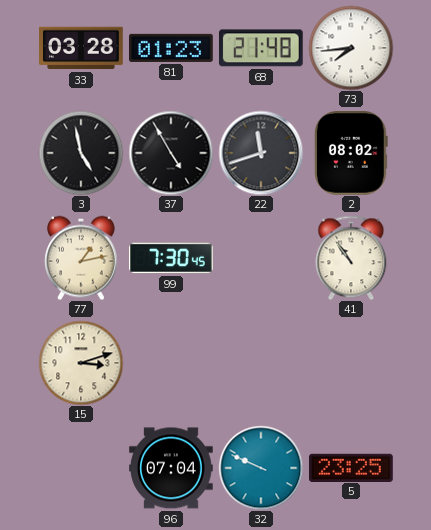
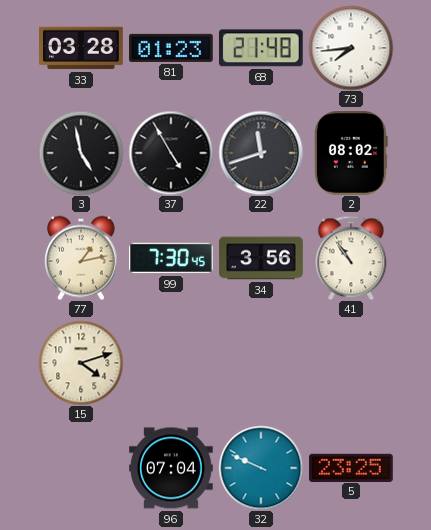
34: none -> 3:56
15: 3:12 -> 4:12
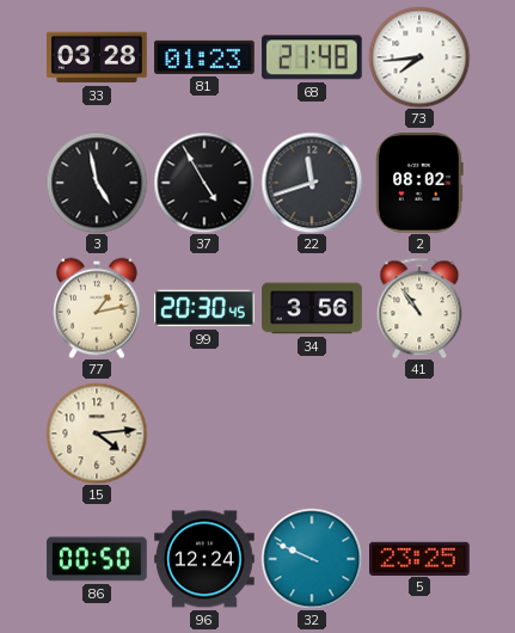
99: 7:30 -> 20:30
15: 4:12 -> 4:14
86: none -> 00:50
96: 07:04 -> 12:24
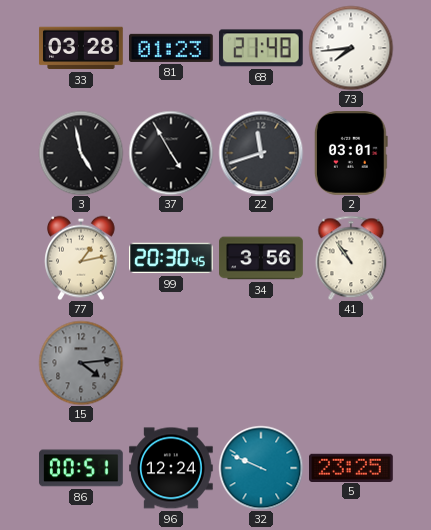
2: 08:02 -> 03:01
15 dial: cream -> grey
86: 00:50 -> 00:51
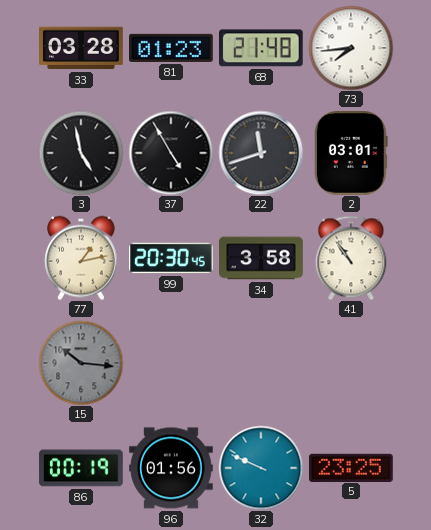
34: 3:56 -> 3:58
15: 4:14 -> 10:16
86: 00:51 -> 00:19
96: 12:24 -> 01:56
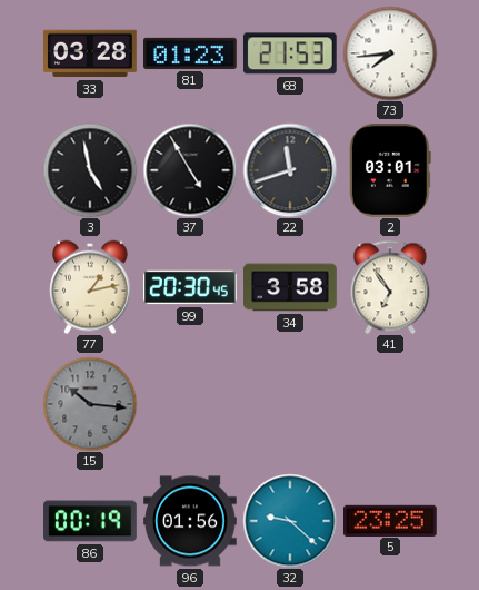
68: 21:48 -> 21:53
41: 10:54 -> 6:54
32: 9:49 -> 9:22
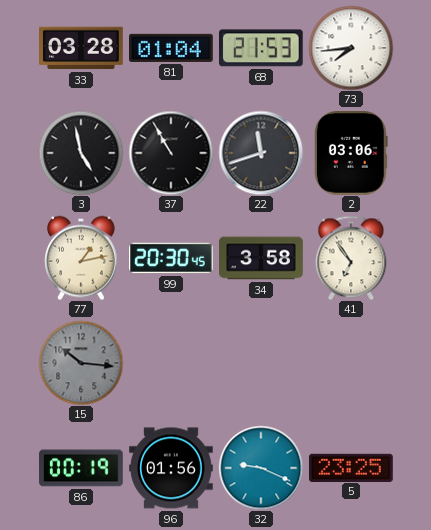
81: 01:23 -> 01:04
37: 4:55 -> 10:55
2: 03:01 -> 03:06
32: 9:22 -> 9:19
